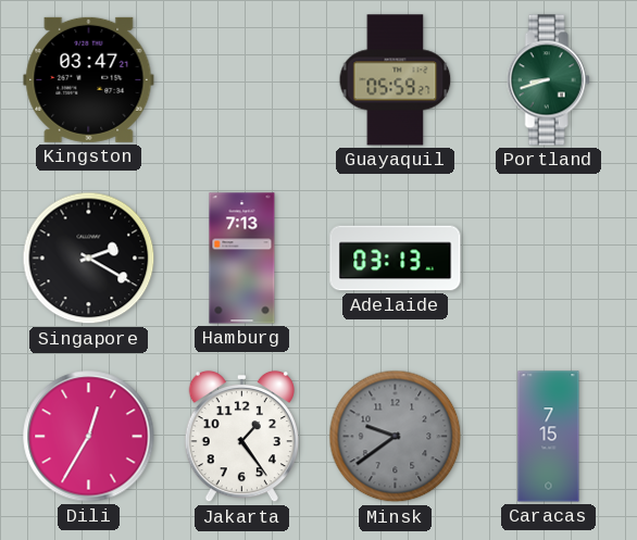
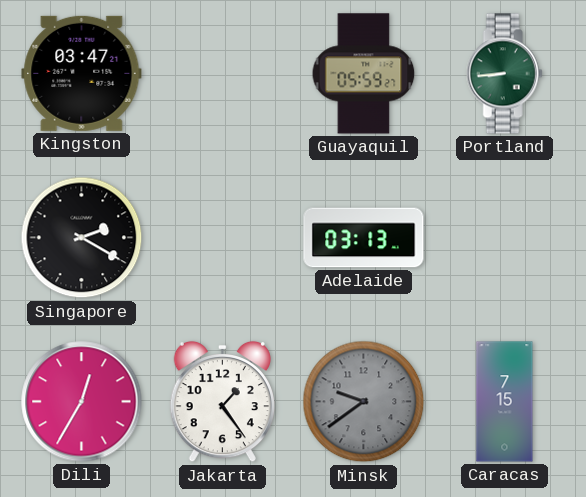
Portland: 8:42 -> 8:44
Hamburg: 7:13 -> none
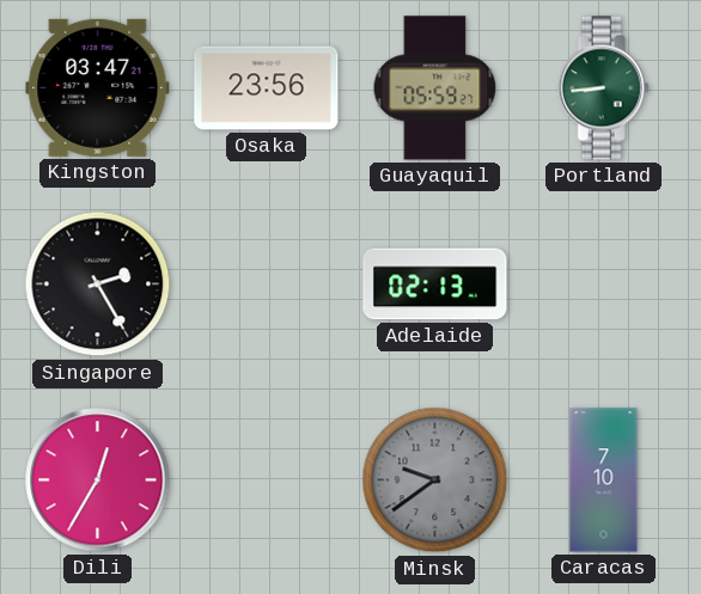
Osaka: none -> 23:56
Singapore: 2:20 -> 2:25
Adelaide: 03:13 -> 02:13
Jakarta: 1:24 -> none
Caracas: 7:15 -> 7:10
